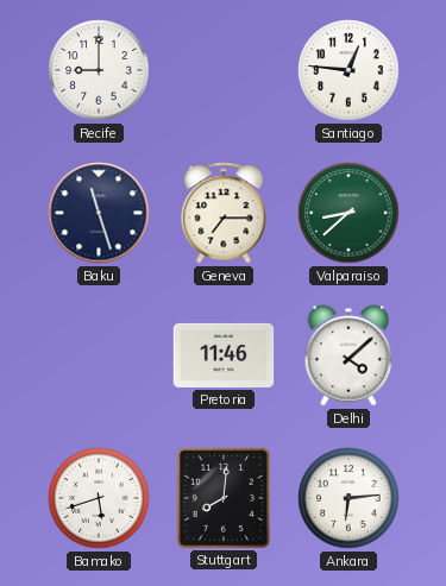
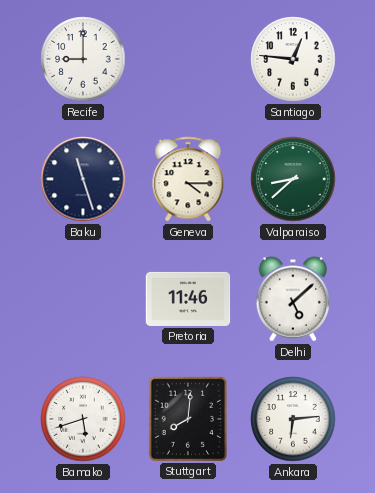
Geneva: 7:15 -> 4:15
Delhi: 4:08 -> 5:08
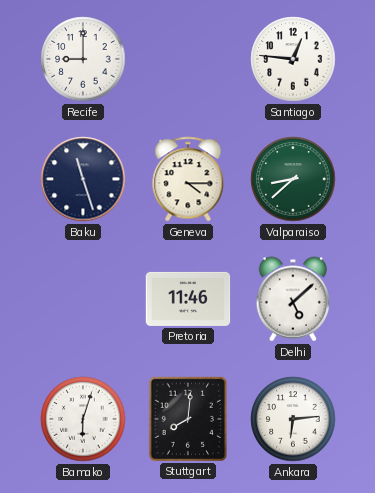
Bamako: 5:42 -> 6:03
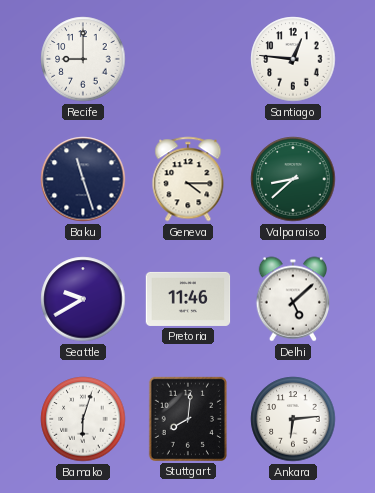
Seattle: none -> 9:40
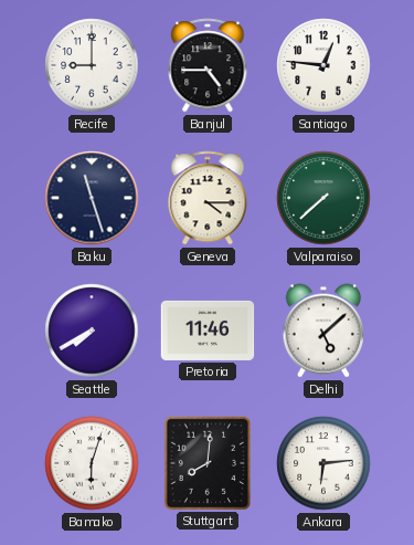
Banjul: none -> 4:45
Valparaiso: 8:38 -> 7:38
Seattle: 9:40 -> 7:40
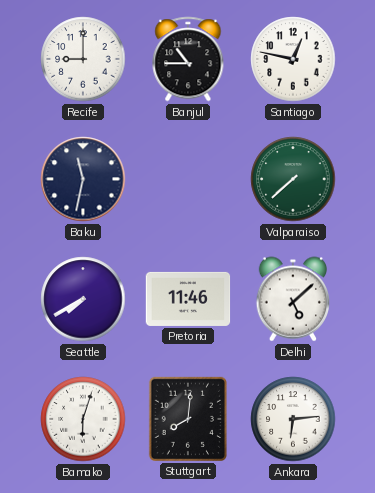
Banjul: 4:45 -> 10:45
Santiago: 12:46 -> 12:47
Baku: 11:27 -> 11:32
Geneva: 4:15 -> none
